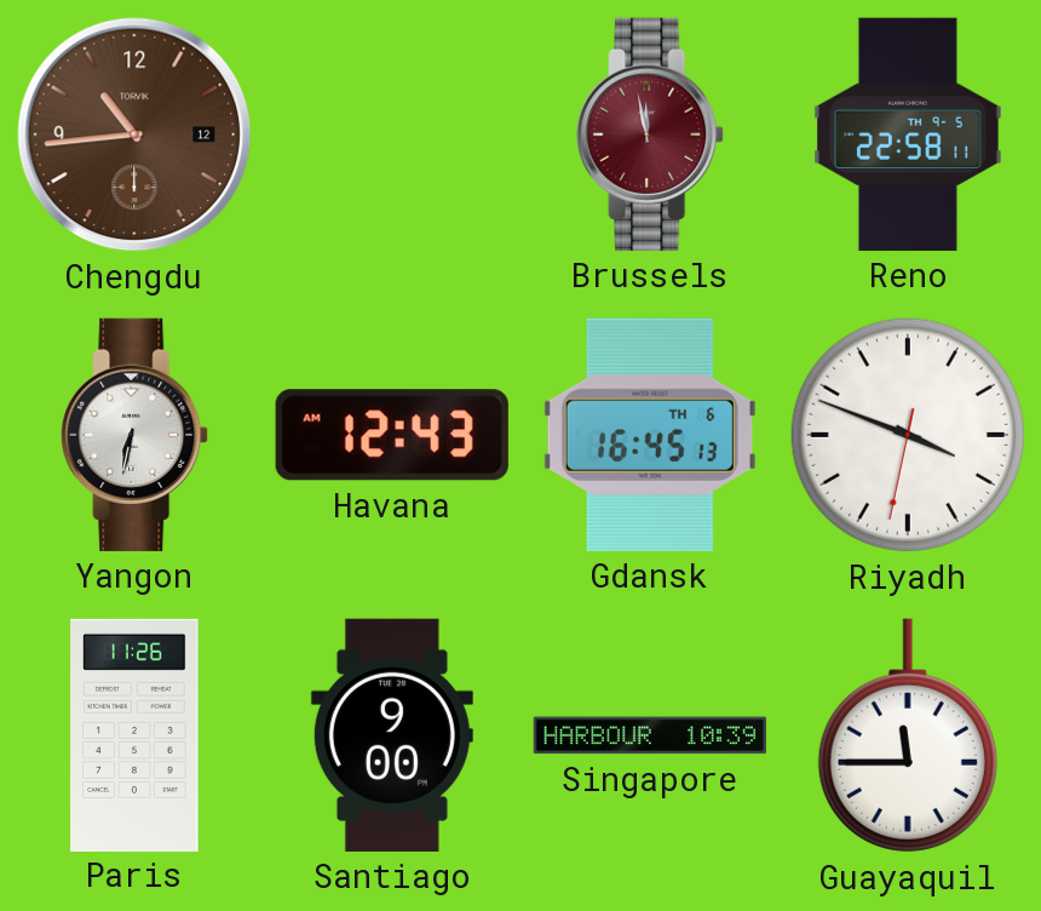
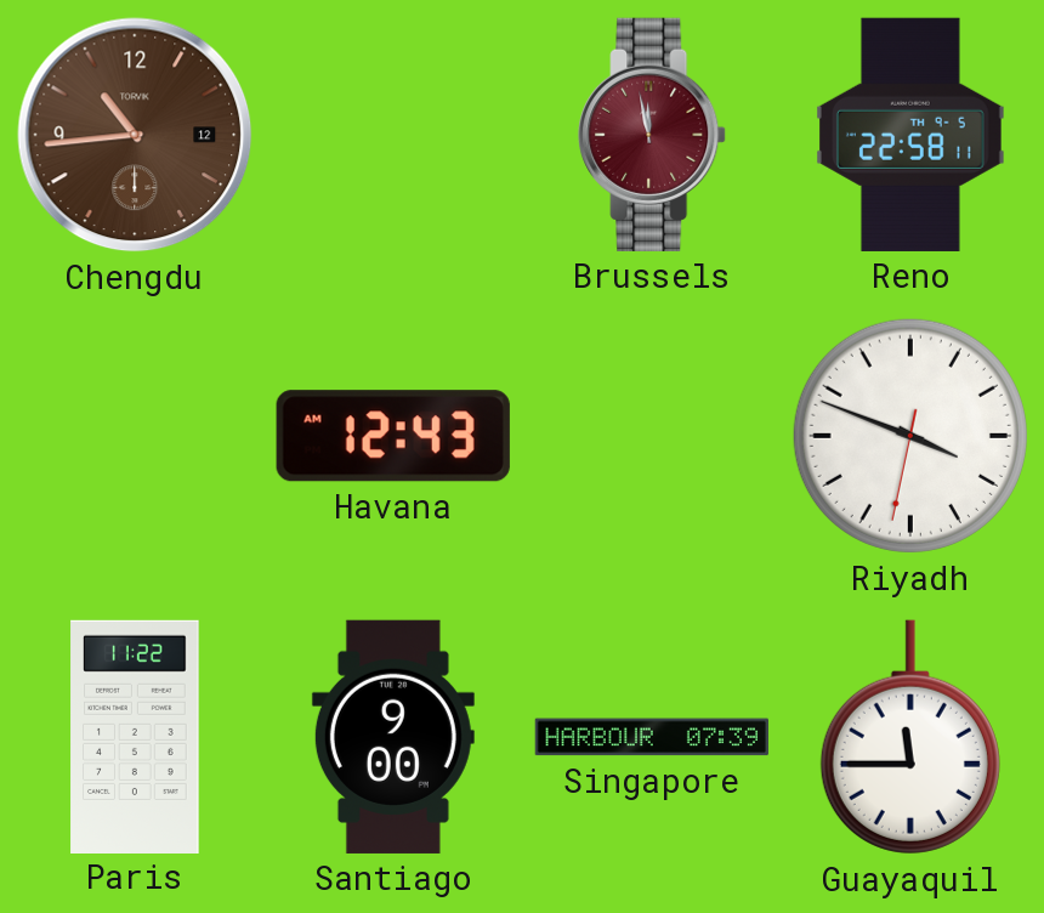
Yangon: 6:32 -> none
Gdansk: 16:45 -> none
Paris: 11:26 -> 11:22
Singapore: 10:39 -> 07:39
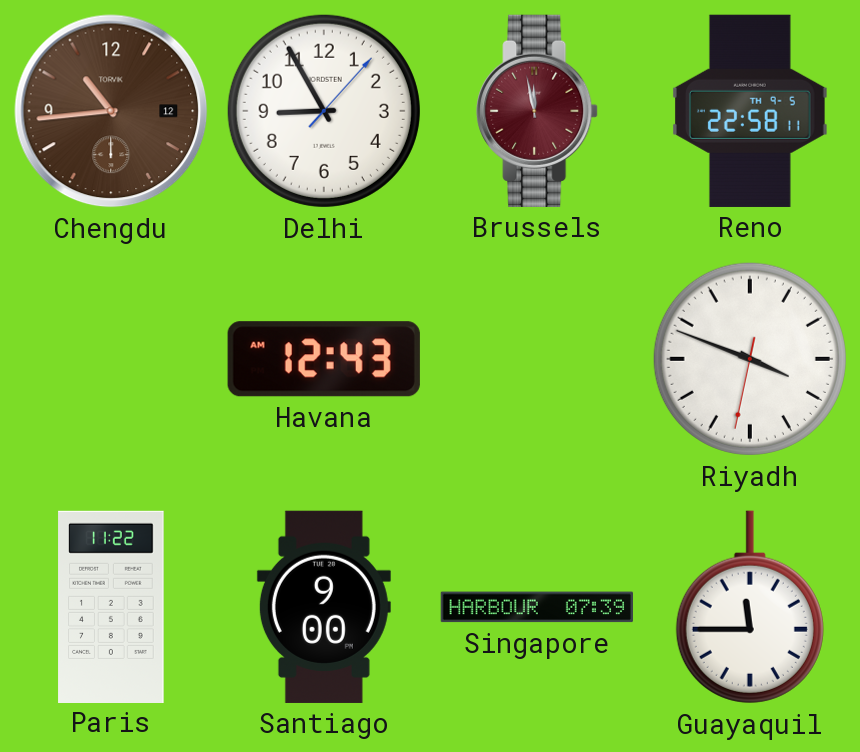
Delhi: none -> 8:55
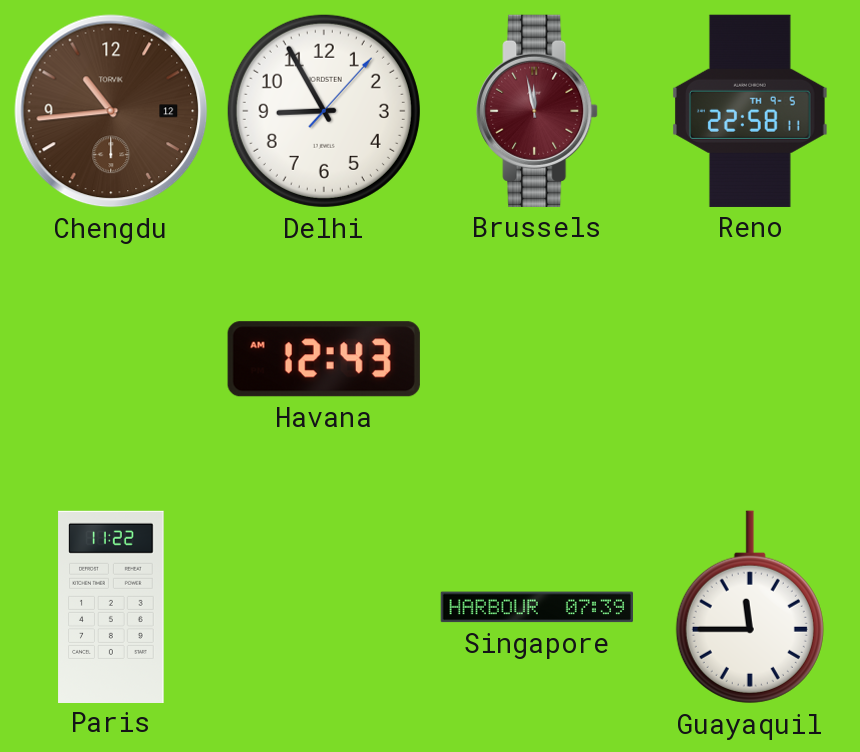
Riyadh: 3:48 -> none
Santiago: 9:00 -> none
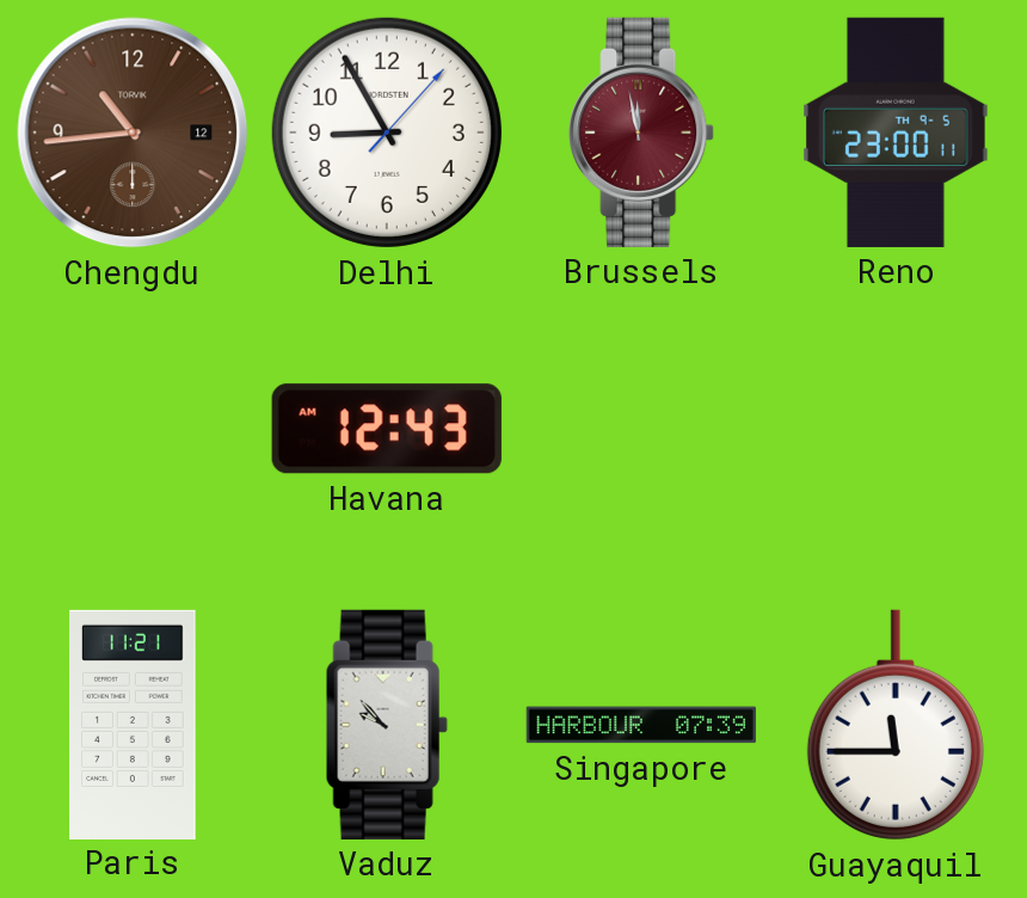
Reno: 22:58 -> 23:00
Paris: 11:22 -> 11:21
Vaduz: none -> 9:53
